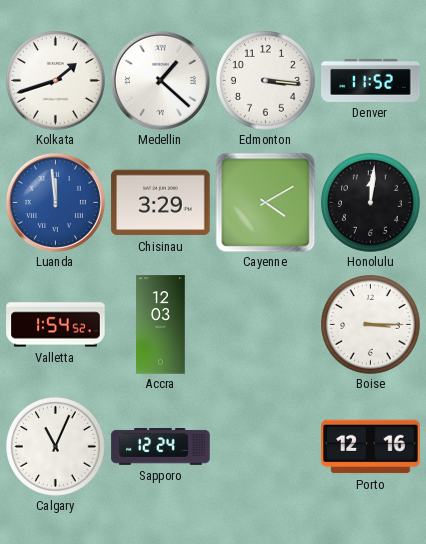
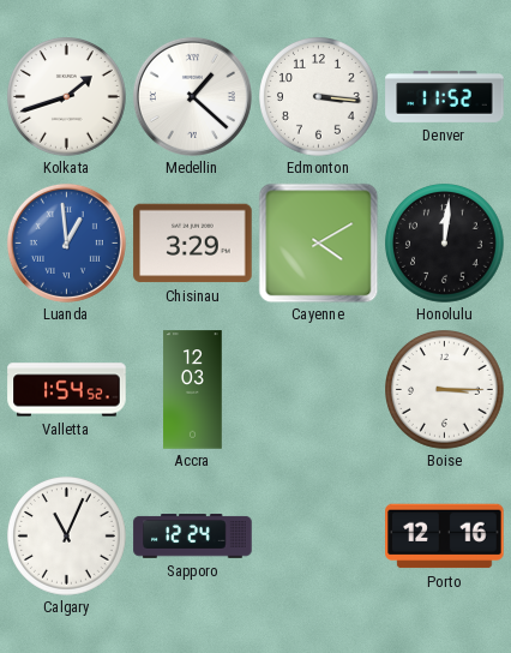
Luanda: 11:59 -> 12:59
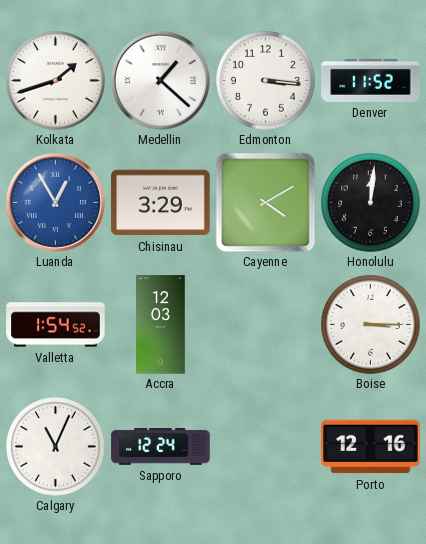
Luanda: 12:59 -> 12:55
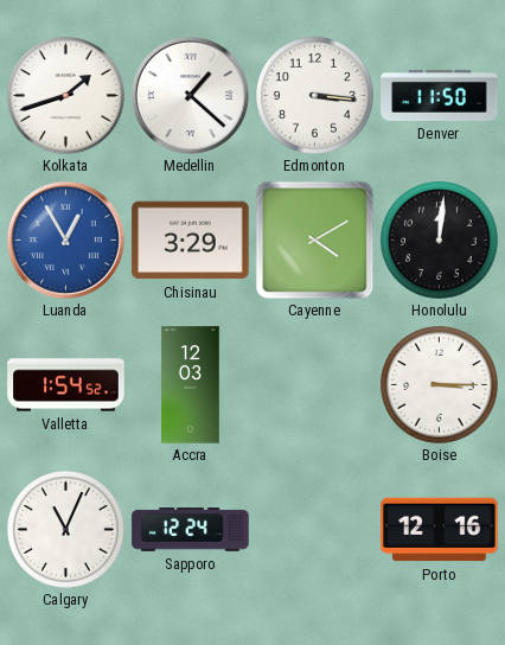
Denver: 11:52 -> 11:50
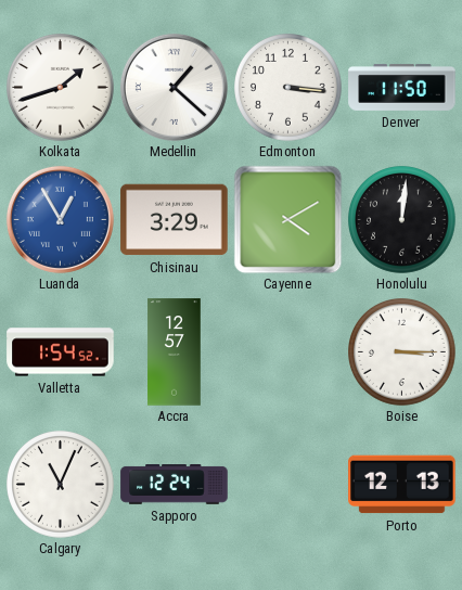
Accra: 12:03 -> 12:57
Porto: 12:16 -> 12:13
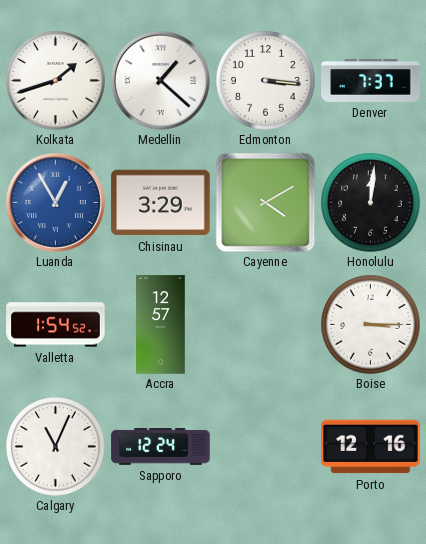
Denver: 11:50 -> 7:37
Porto: 12:13 -> 12:16
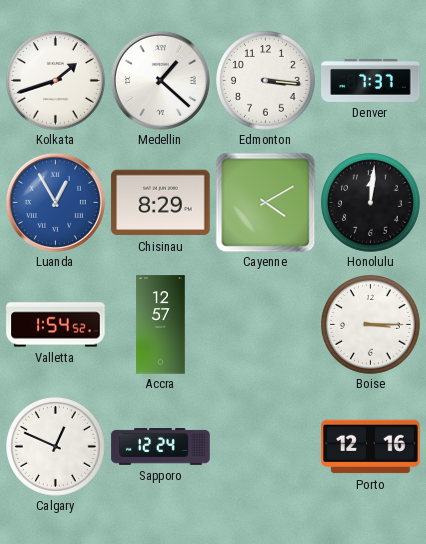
Chisinau: 3:29 -> 8:29
Calgary: 11:04 -> 12:49
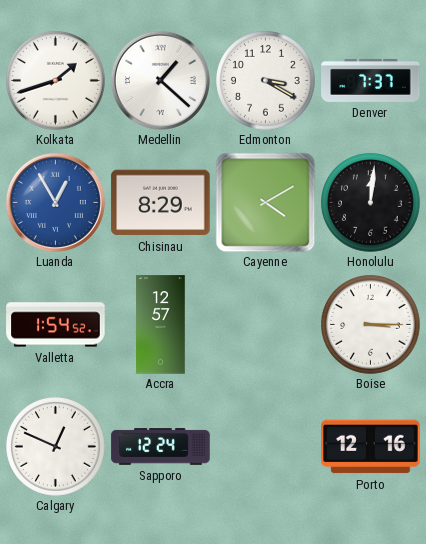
Edmonton: 3:16 -> 3:20
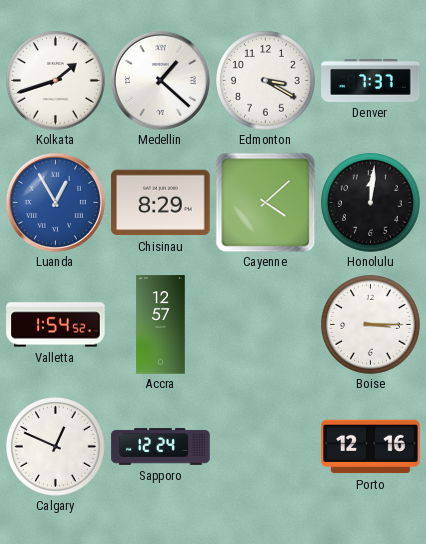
Cayenne: 4:10 -> 4:08
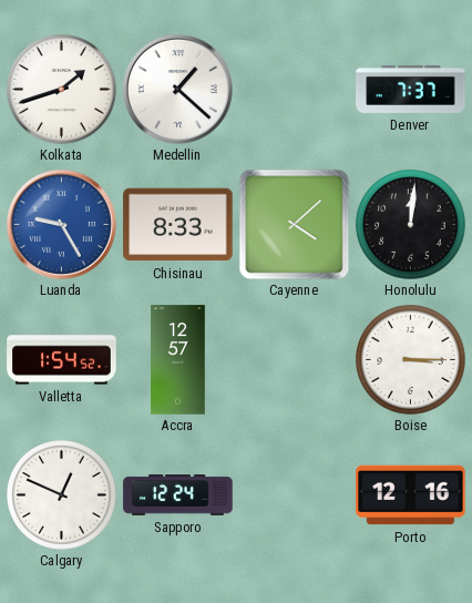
Edmonton: 3:20 -> none
Luanda: 12:55 -> 9:25
Chisinau: 8:29 -> 8:33
